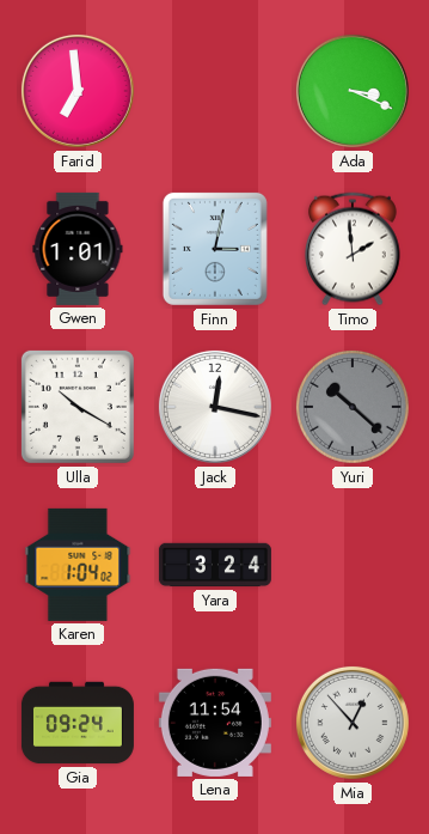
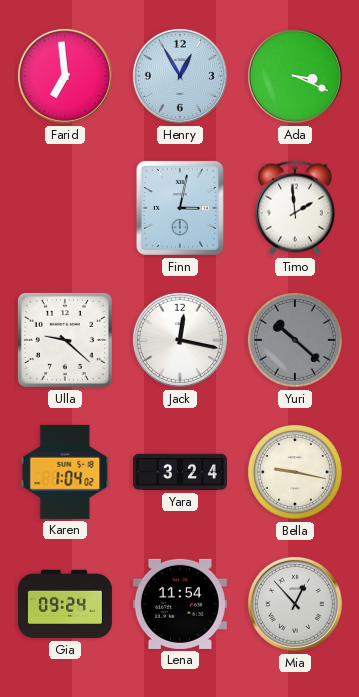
Henry: none -> 12:55
Gwen: 1:01 -> none
Ulla: 10:20 -> 9:22
Bella: none -> 9:17
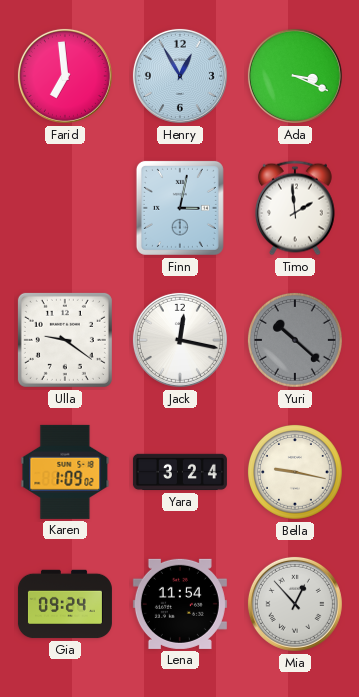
Ulla: 9:22 -> 9:21
Karen: 1:04 -> 1:09
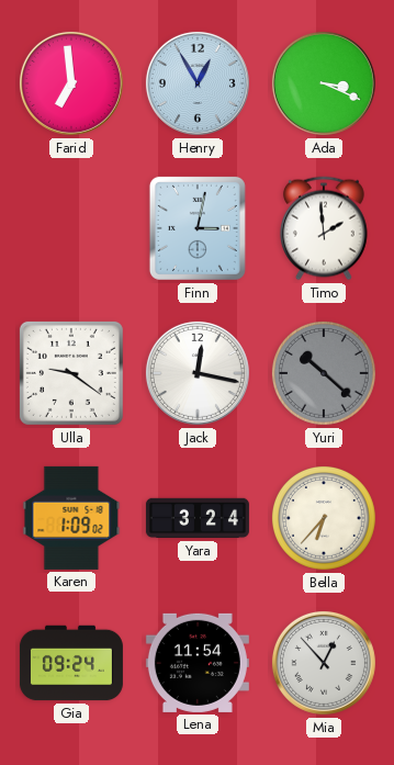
Bella: 9:17 -> 6:37
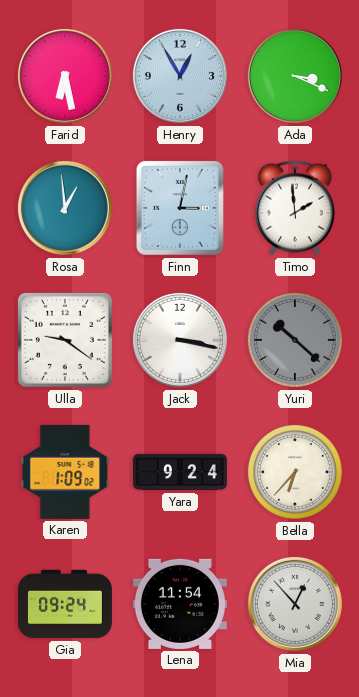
Farid: 6:59 -> 6:28
Rosa: none -> 12:59
Jack: 12:17 -> 3:17
Yara: 3:24 -> 9:24
